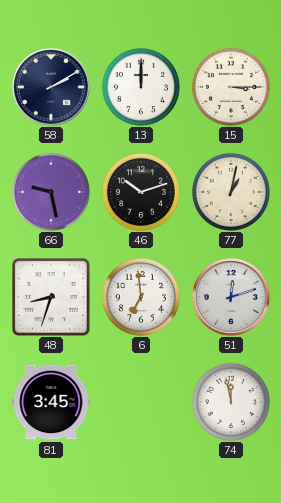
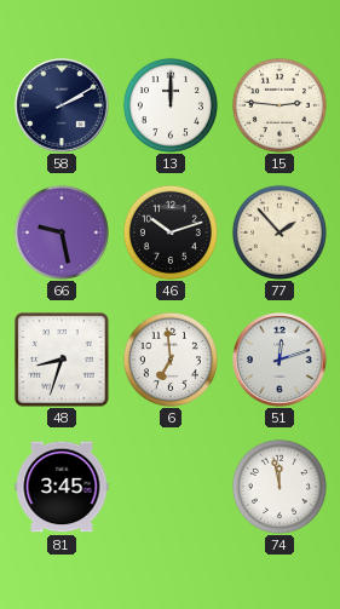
15: 3:15 -> 2:46
77: 1:02 -> 1:53
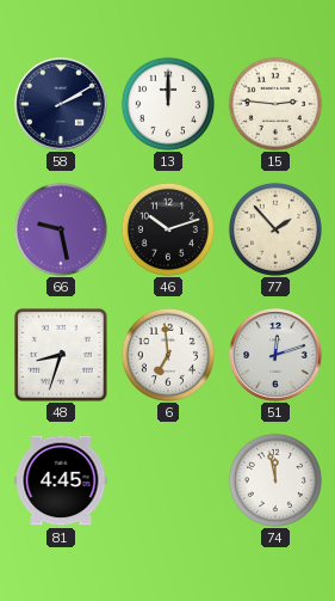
81: 3:45 -> 4:45
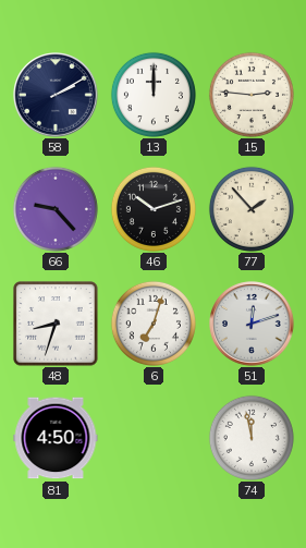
66: 9:28 -> 9:23
6: 6:59 -> 7:03
81: 4:45 -> 4:50
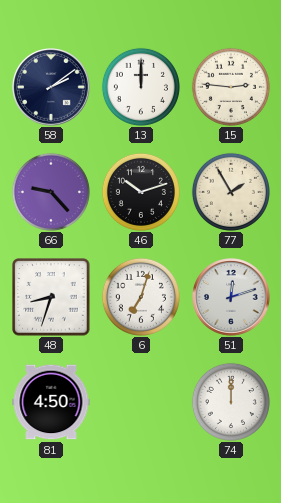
58: 2:10 -> 2:09
77: 1:53 -> 1:55
74: 11:58 -> 12:00
